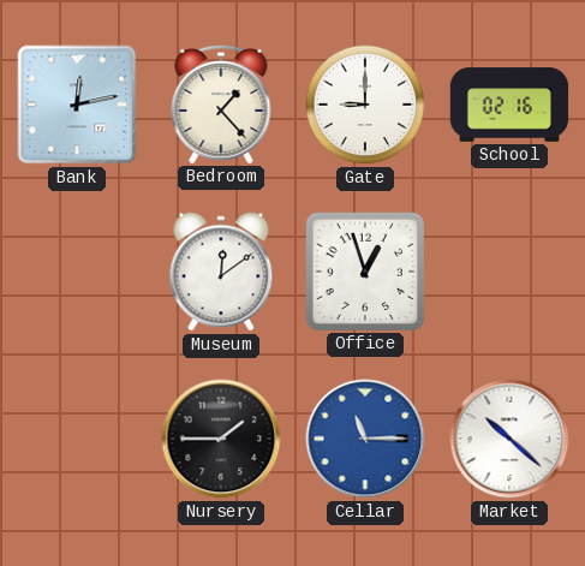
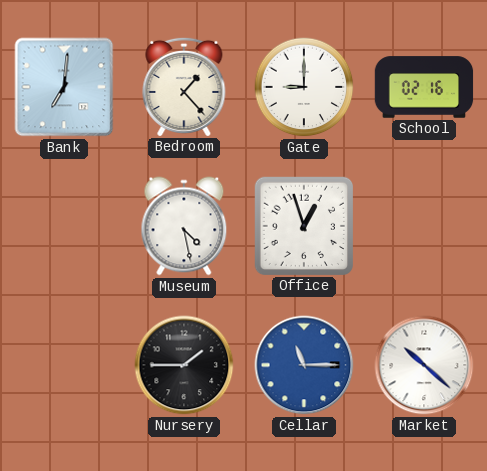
Bank: 12:13 -> 7:01
Museum: 12:09 -> 4:28
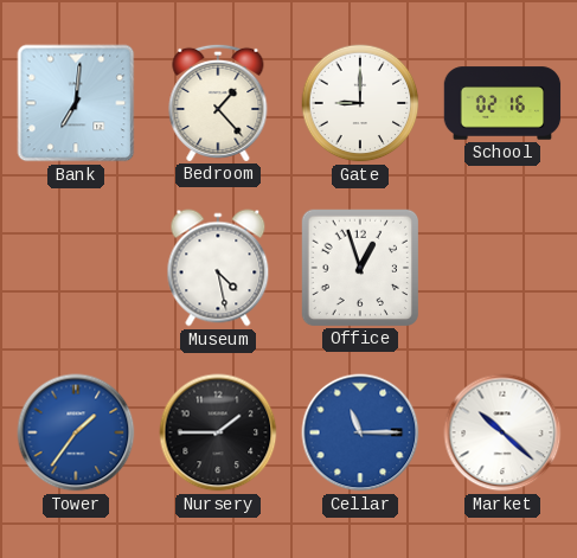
Tower: none -> 1:36
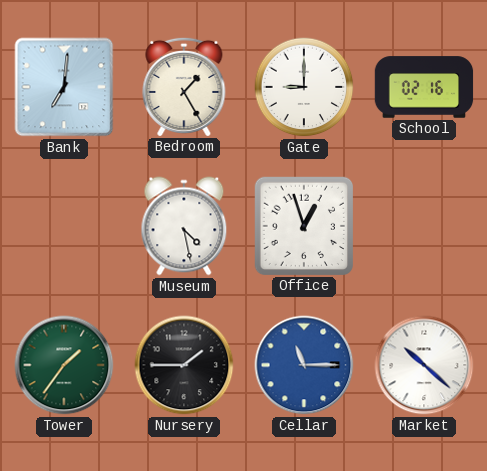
Bedroom: 1:23 -> 1:25
Tower dial: blue -> green
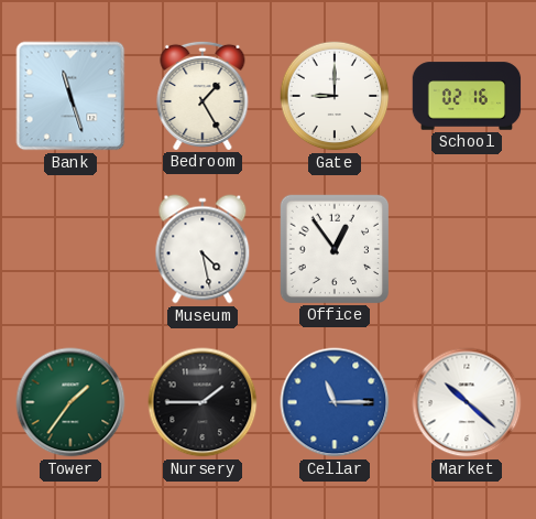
Bank: 7:01 -> 11:27
Office: 12:57 -> 12:54
